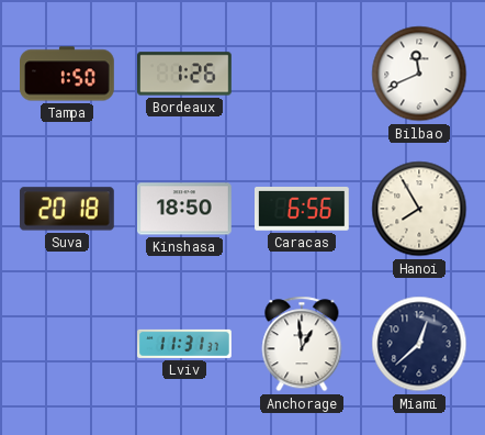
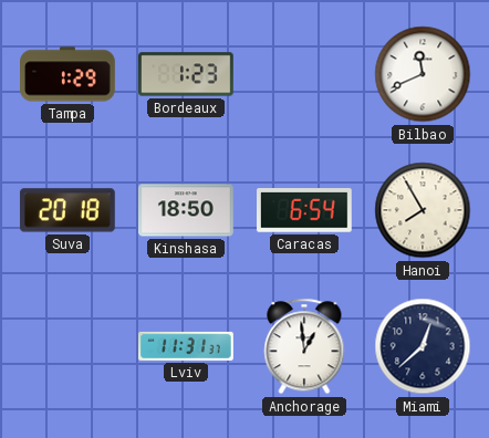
Tampa: 1:50 -> 1:29
Bordeaux: 1:26 -> 1:23
Caracas: 6:56 -> 6:54
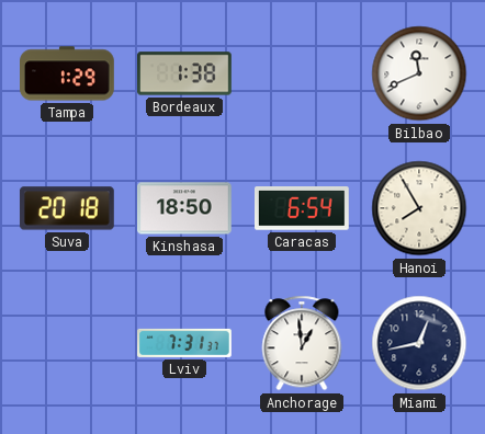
Bordeaux: 1:23 -> 1:38
Lviv: 11:31 -> 7:31
Miami: 12:38 -> 12:43
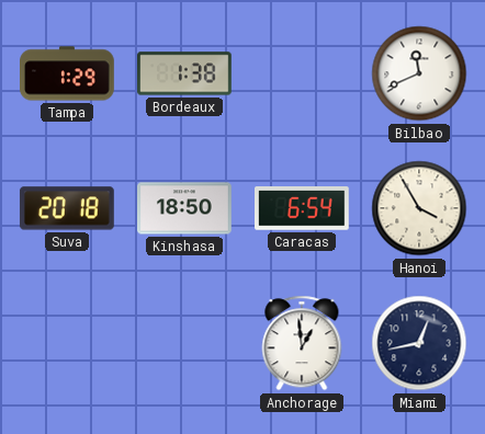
Hanoi: 7:55 -> 3:55
Lviv: 7:31 -> none
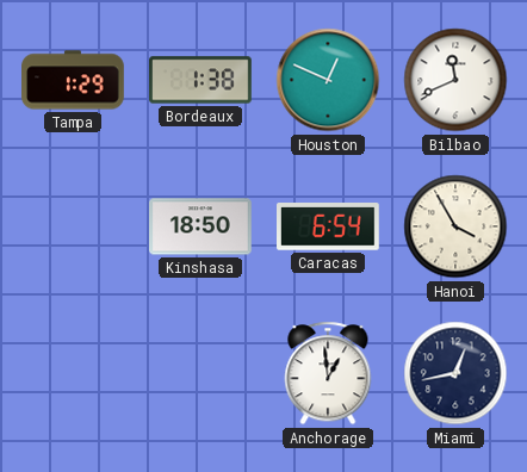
Houston: none -> 12:49
Suva: 20:18 -> none
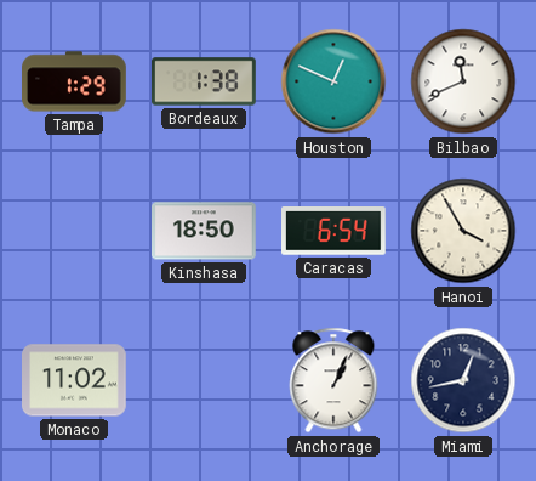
Monaco: none -> 11:02
Anchorage: 12:59 -> 1:04
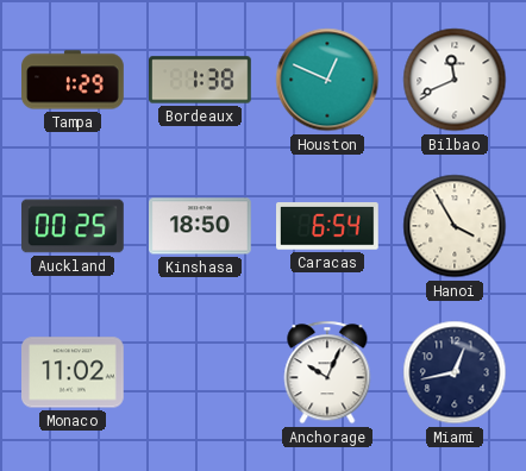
Auckland: none -> 00:25
Anchorage: 1:04 -> 10:04
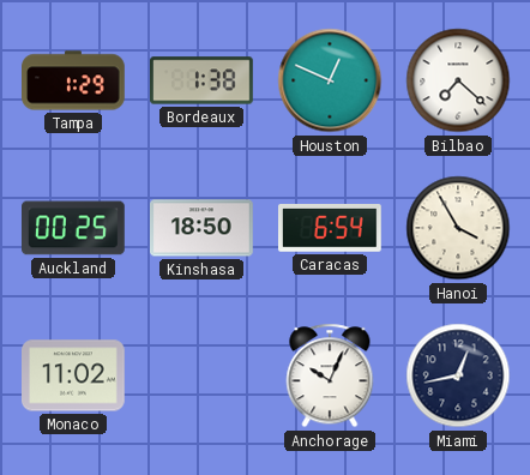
Bilbao: 11:41 -> 7:22
